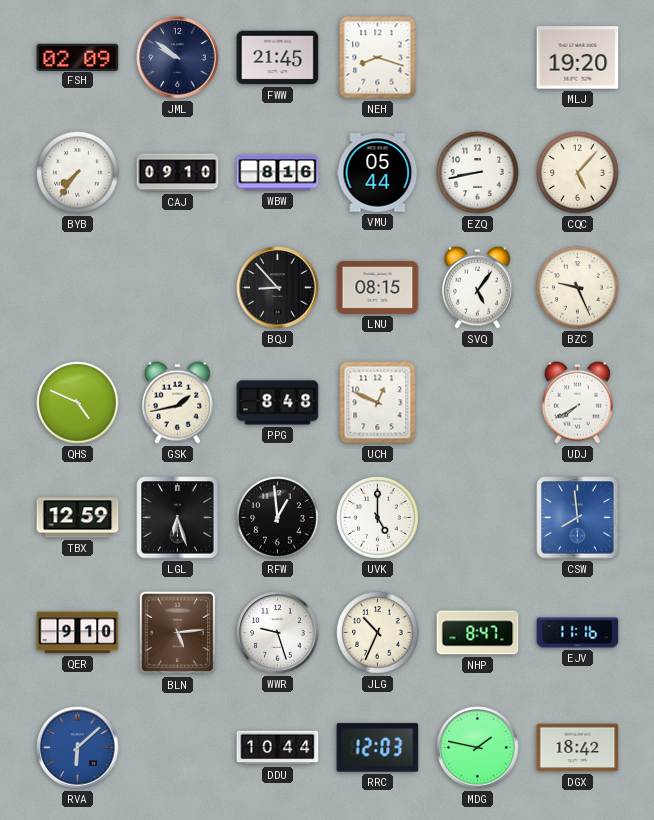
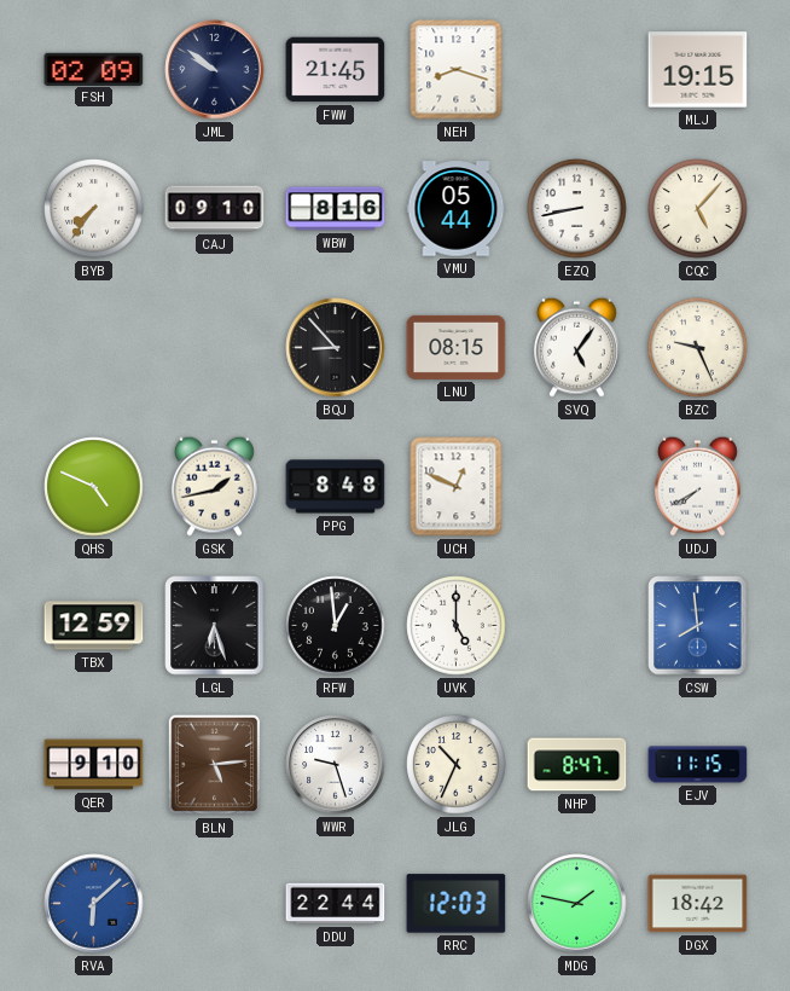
MLJ: 19:20 -> 19:15
EJV: 11:16 -> 11:15
DDU: 10:44 -> 22:44
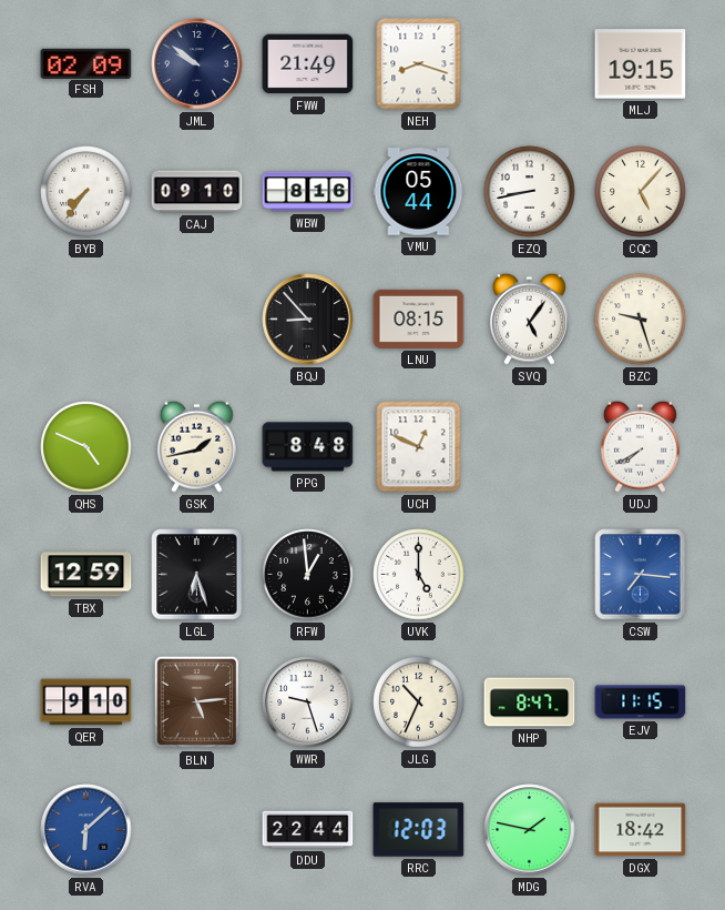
FWW: 21:45 -> 21:49
BZC: 9:26 -> 9:27
CSW: 7:59 -> 7:16
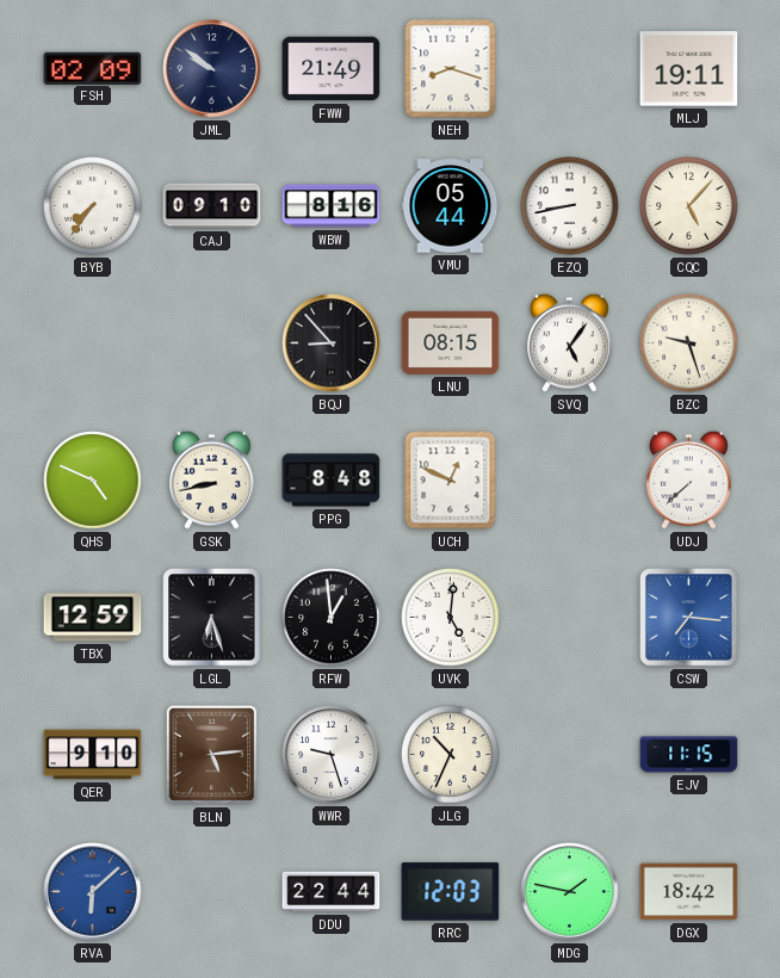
MLJ: 19:15 -> 19:11
GSK: 1:43 -> 8:43
UDJ: 7:40 -> 7:38
UVK: 5:00 -> 5:01
NHP: 8:47 -> none
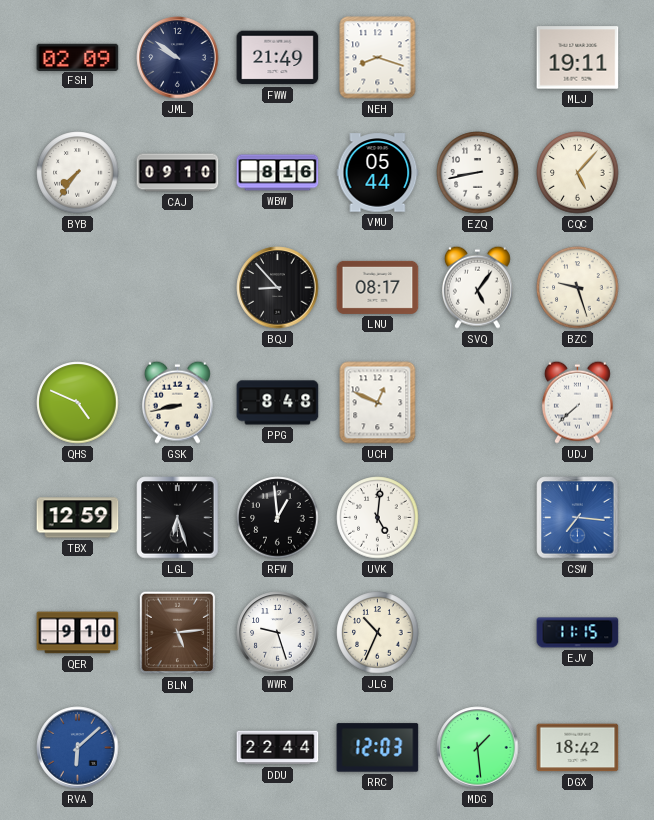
LNU: 08:15 -> 08:17
MDG: 1:47 -> 1:29
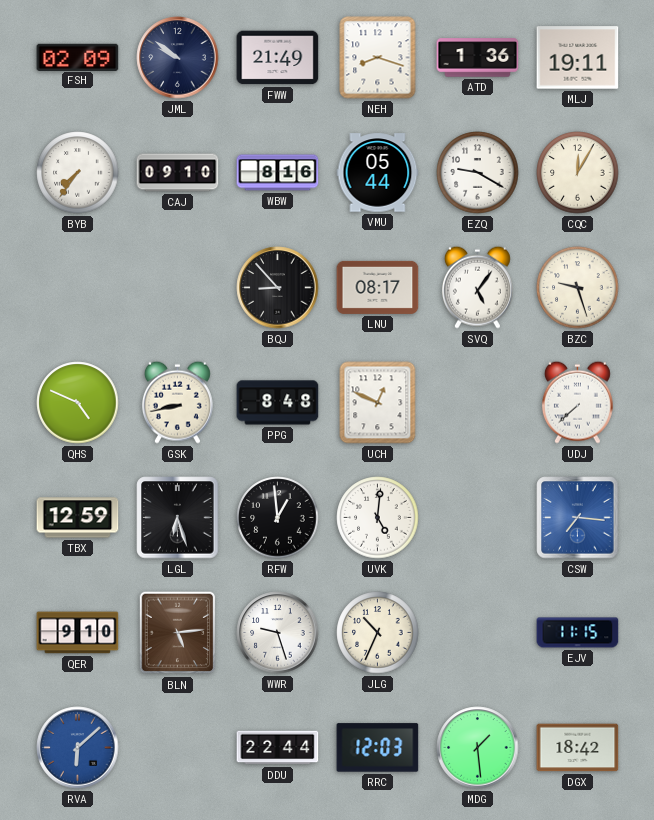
ATD: none -> 1:36
EZQ: 8:43 -> 9:20
CQC: 5:07 -> 12:05
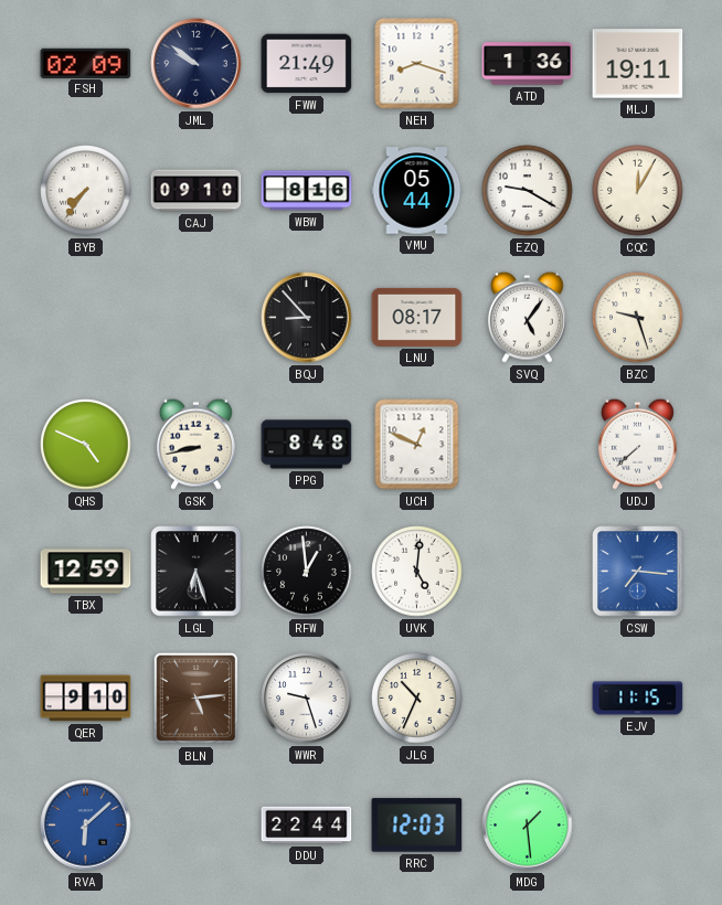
DGX: 18:42 -> none
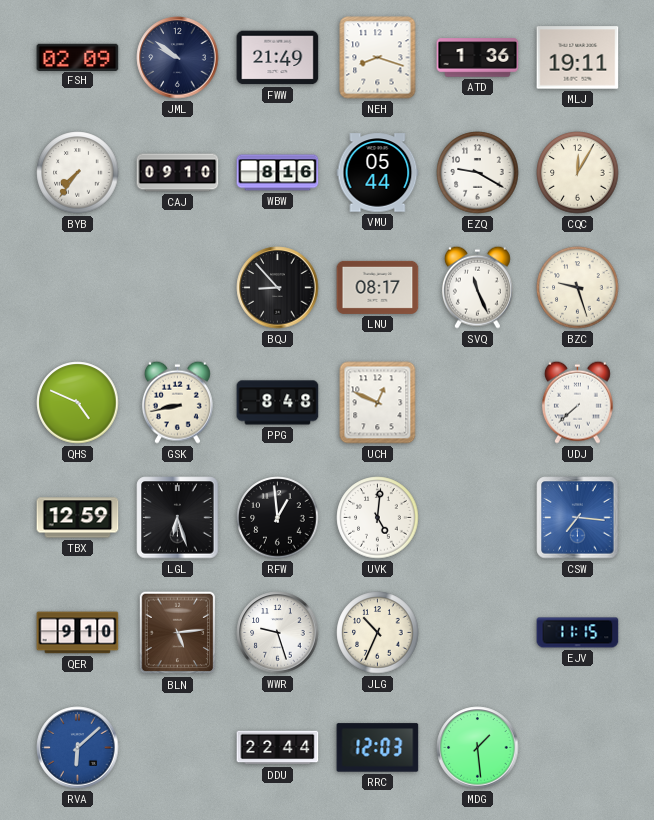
SVQ: 5:06 -> 11:26
